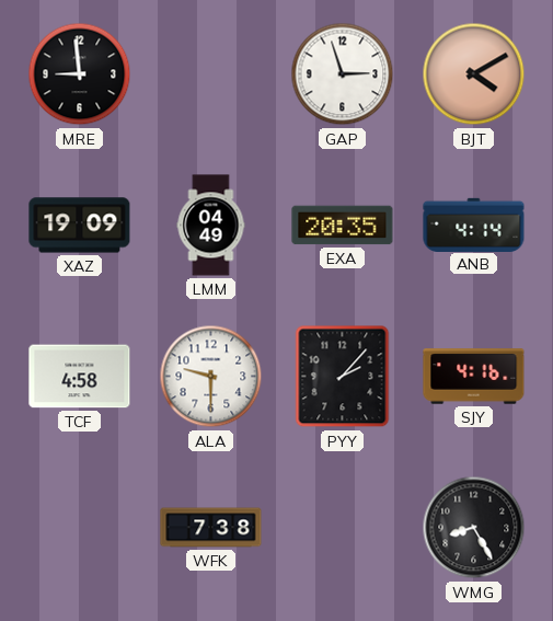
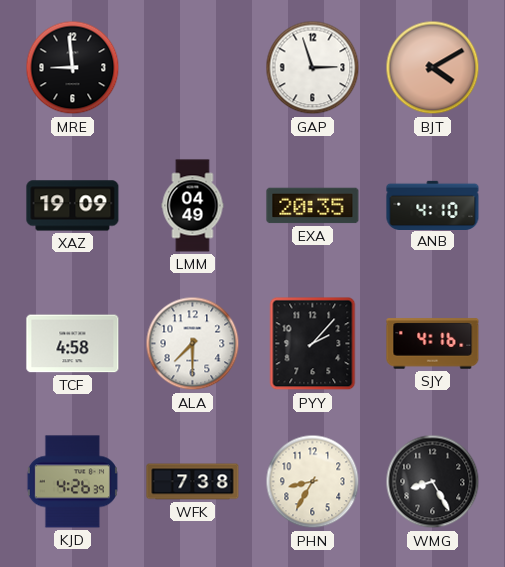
ANB: 4:14 -> 4:10
ALA: 9:30 -> 7:30
KJD: none -> 4:26
PHN: none -> 8:35
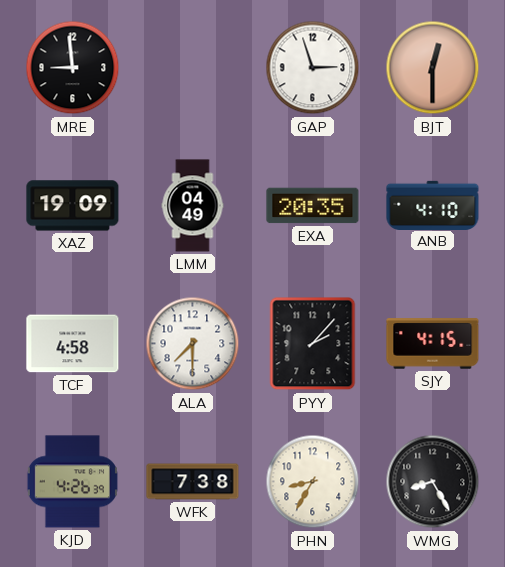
BJT: 4:10 -> 12:30
SJY: 4:16 -> 4:15
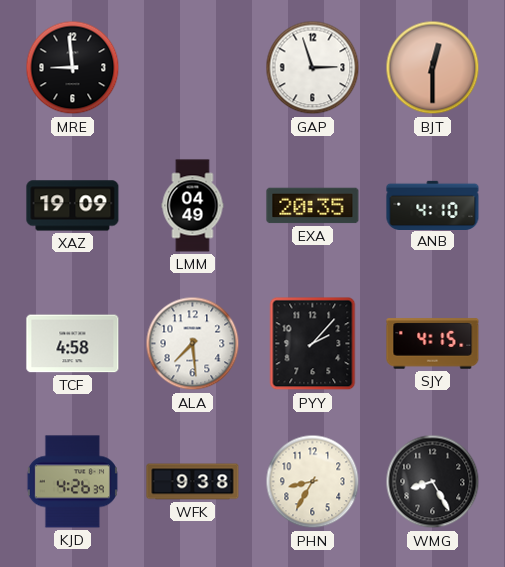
ALA: 7:30 -> 7:29
WFK: 7:38 -> 9:38
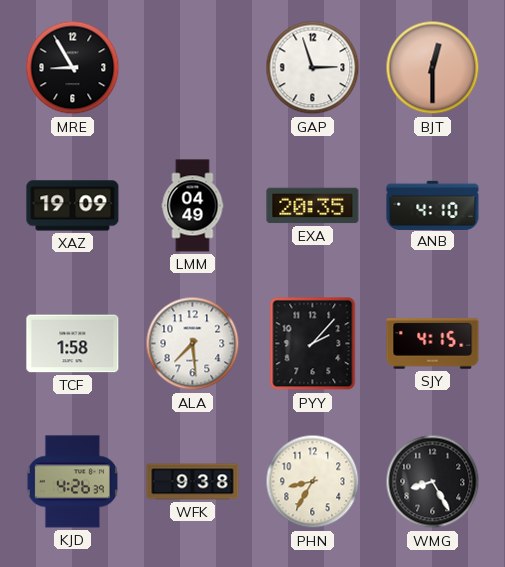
MRE: 8:59 -> 8:55
TCF: 4:58 -> 1:58
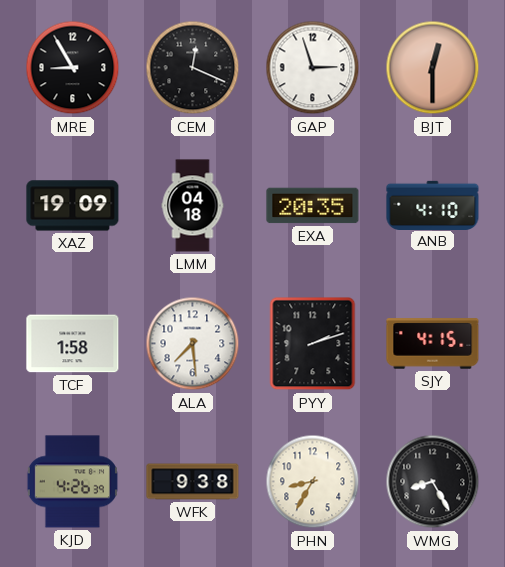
CEM: none -> 12:19
LMM: 04:49 -> 04:18
PYY: 2:07 -> 2:12
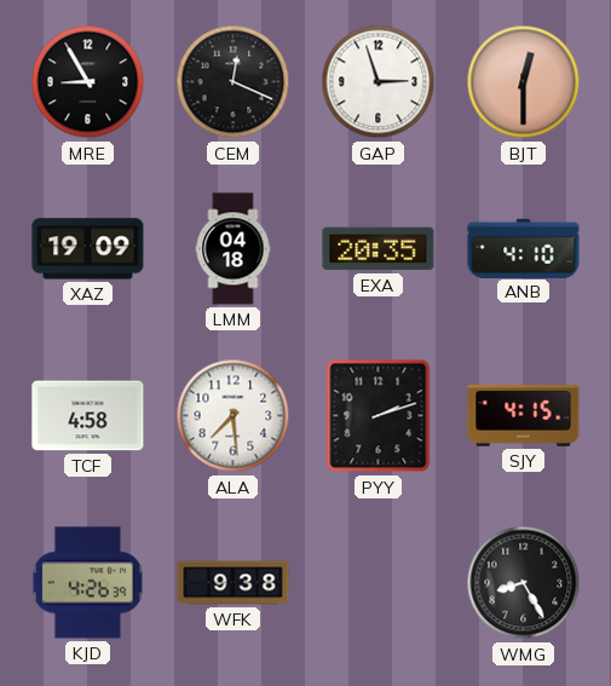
TCF: 1:58 -> 4:58
PHN: 8:35 -> none
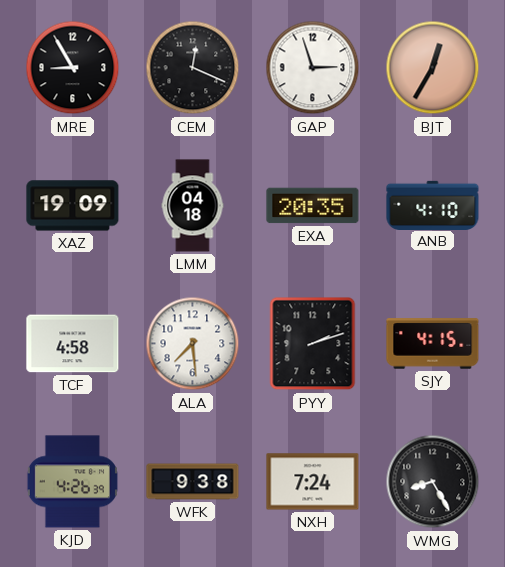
BJT: 12:30 -> 12:35
NXH: none -> 7:24
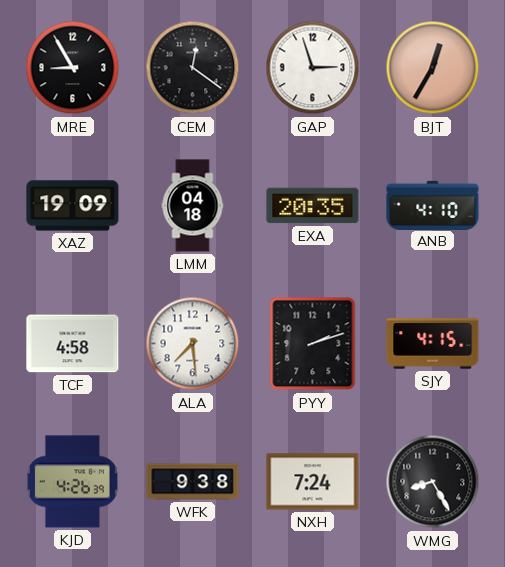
CEM: 12:19 -> 12:21
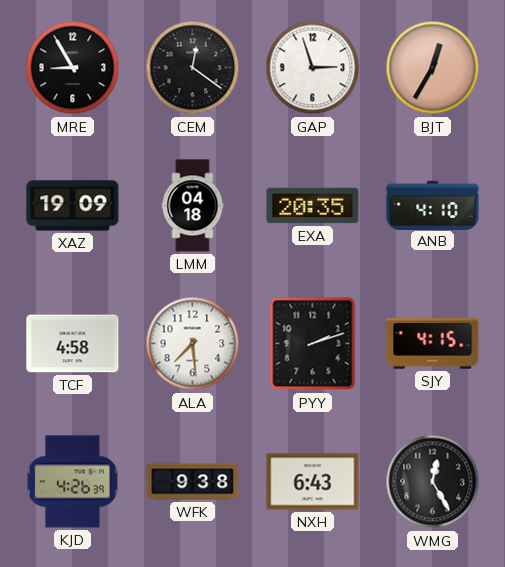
NXH: 7:24 -> 6:43
WMG: 8:25 -> 12:25
